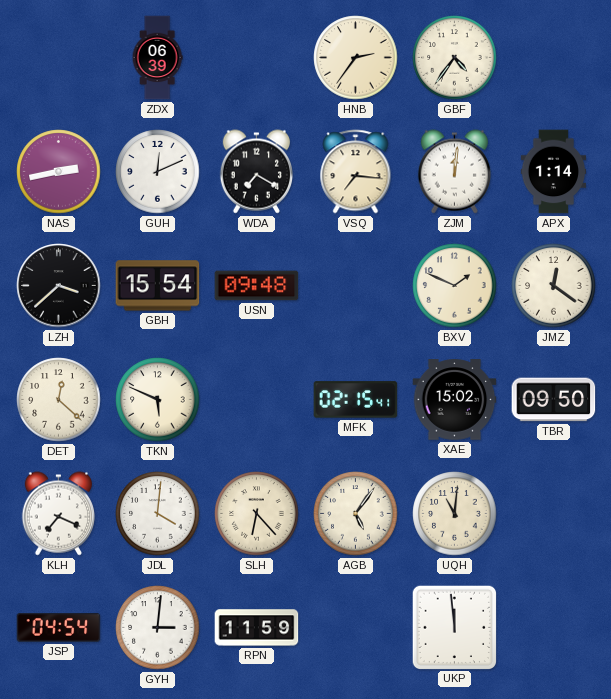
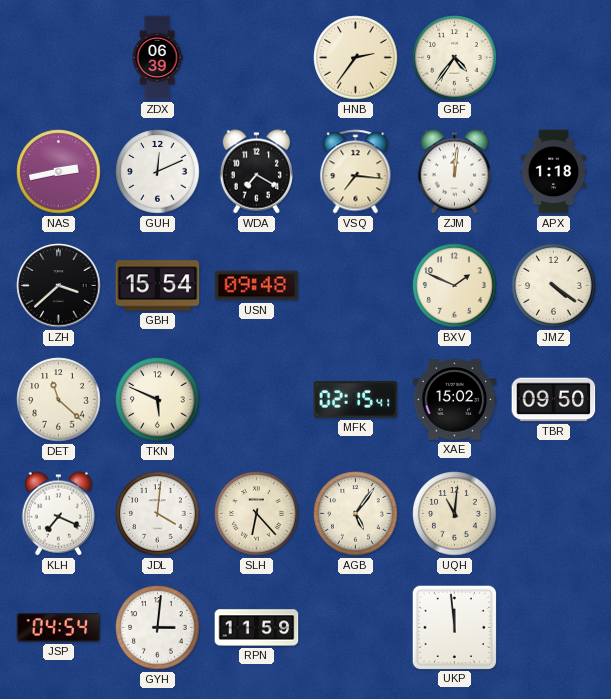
APX: 1:14 -> 1:18
JMZ: 12:21 -> 4:21
DET: 12:22 -> 11:22
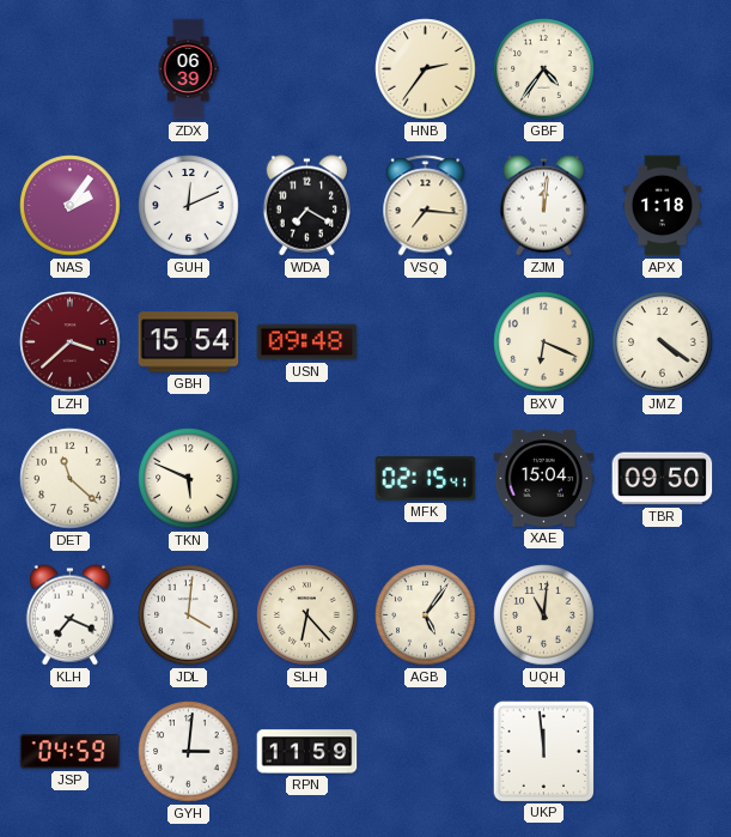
NAS: 2:43 -> 2:06
LZH dial: black -> burgundy
BXV: 1:49 -> 6:19
XAE: 15:02 -> 15:04
JSP: 04:54 -> 04:59
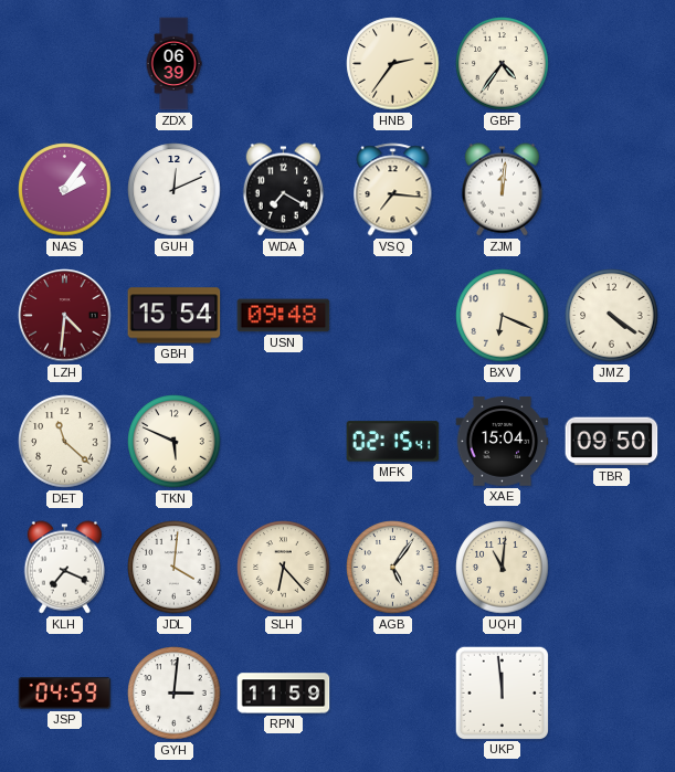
APX: 1:18 -> none
LZH: 3:38 -> 4:31
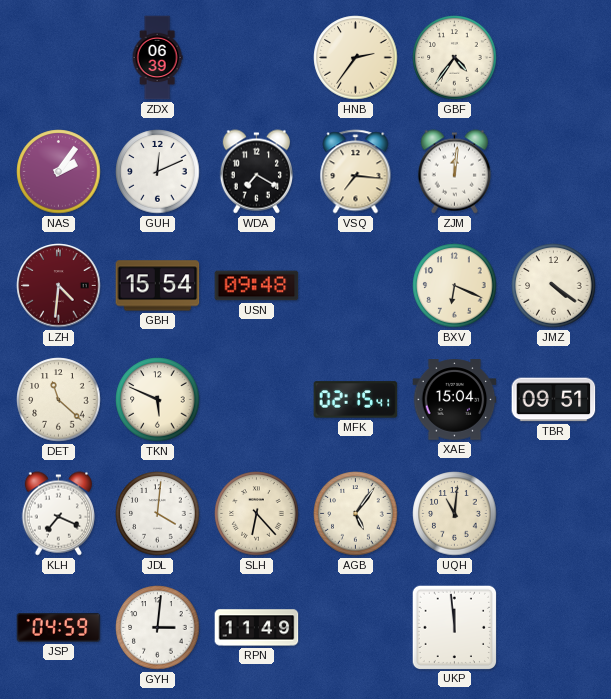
TBR: 09:50 -> 09:51
RPN: 11:59 -> 11:49
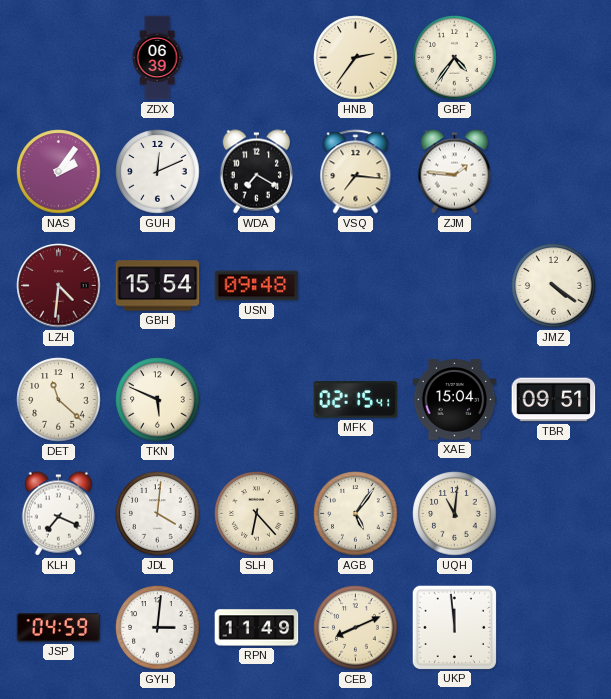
ZJM: 12:01 -> 1:46
BXV: 6:19 -> none
CEB: none -> 8:11
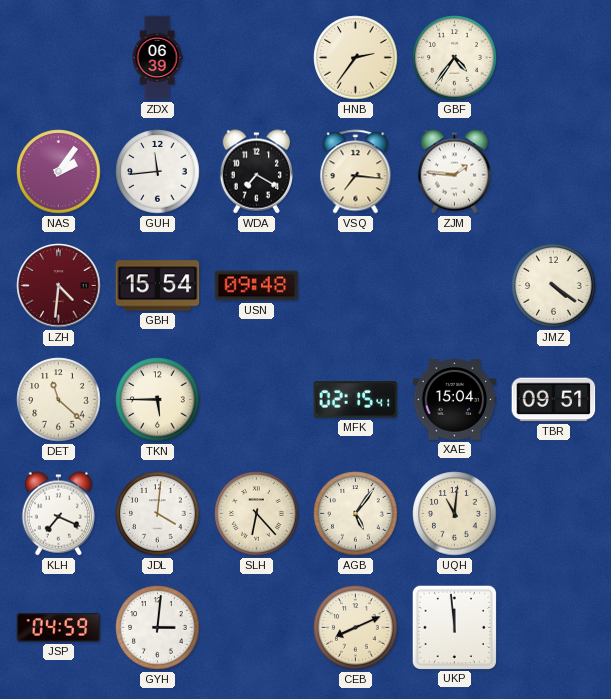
GUH: 12:11 -> 11:44
TKN: 5:49 -> 5:45
RPN: 11:49 -> none
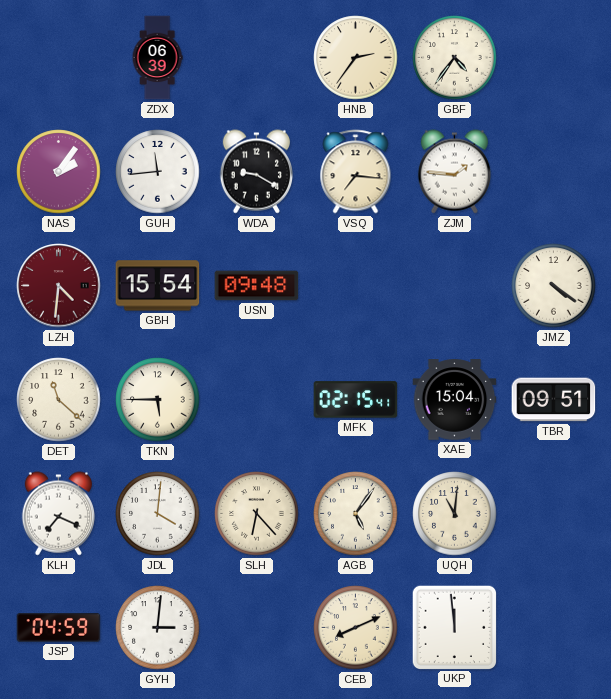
WDA: 7:20 -> 9:20
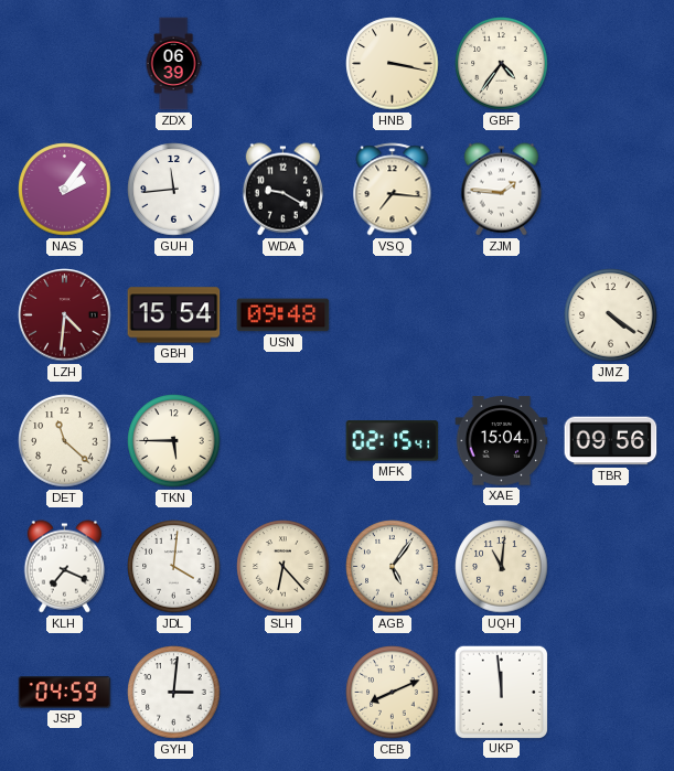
HNB: 2:36 -> 3:17
TBR: 09:51 -> 09:56
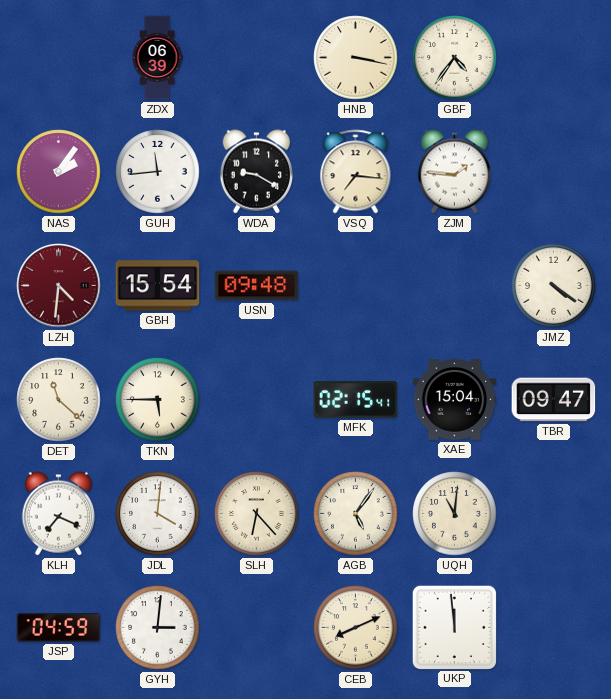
TBR: 09:56 -> 09:47
